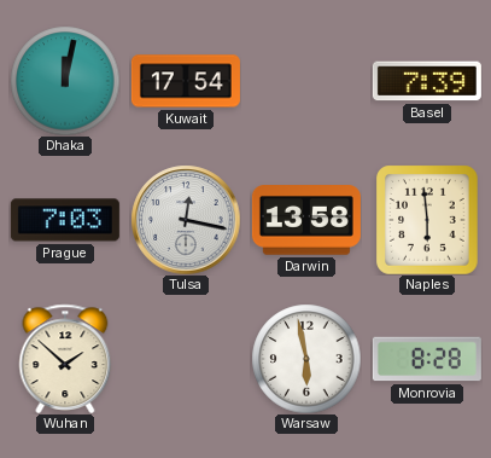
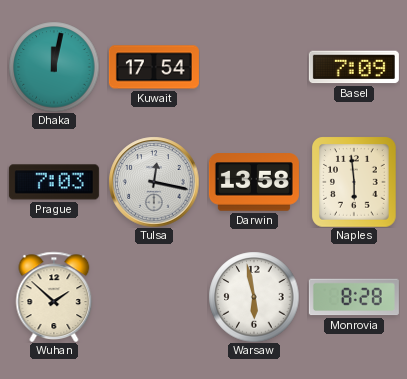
Basel: 7:39 -> 7:09
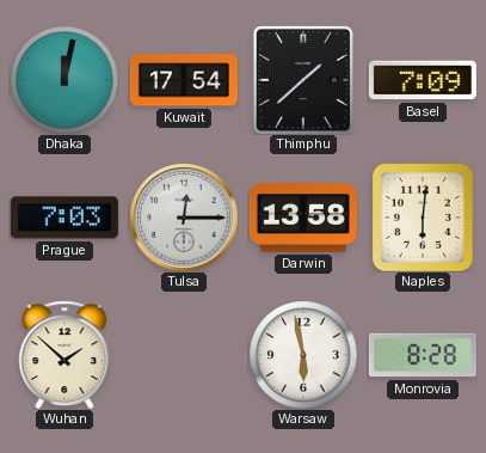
Thimphu: none -> 1:38
Tulsa: 12:17 -> 12:15
Naples: 5:59 -> 6:01
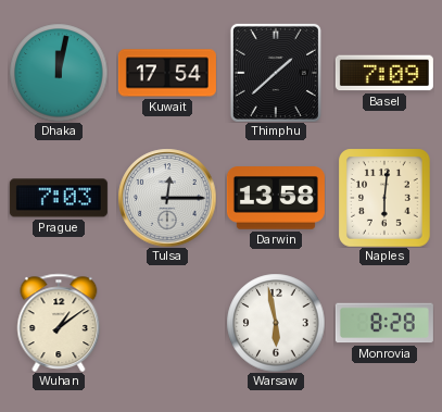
Wuhan: 1:52 -> 1:09
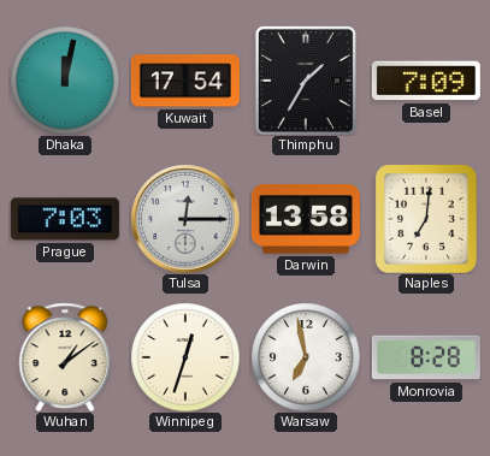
Thimphu: 1:38 -> 1:35
Naples: 6:01 -> 7:01
Winnipeg: none -> 12:33
Warsaw: 5:58 -> 6:58
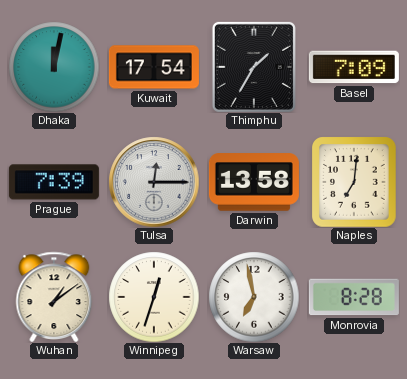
Prague: 7:03 -> 7:39
